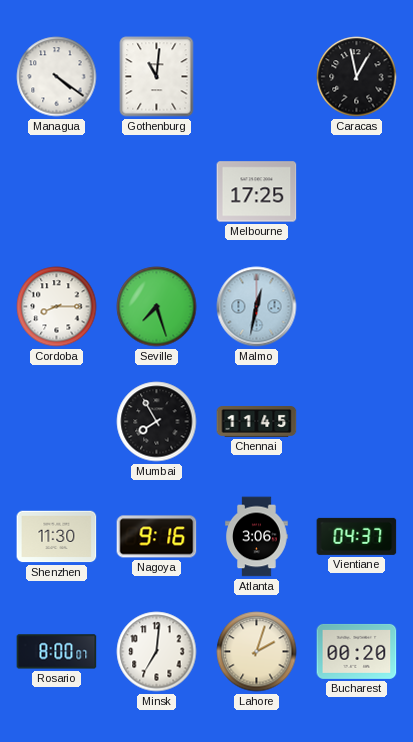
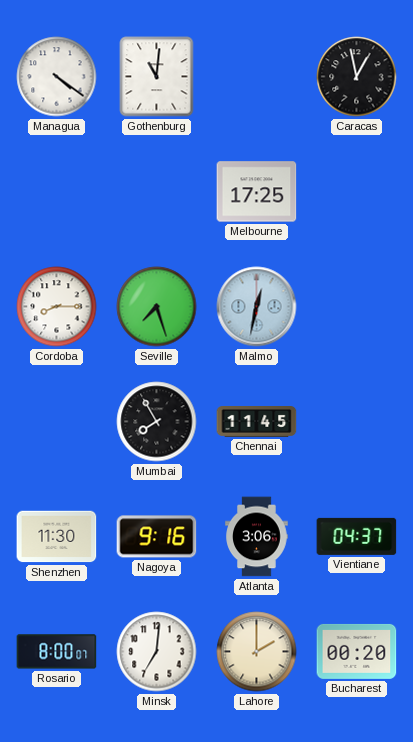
Lahore: 2:03 -> 2:00
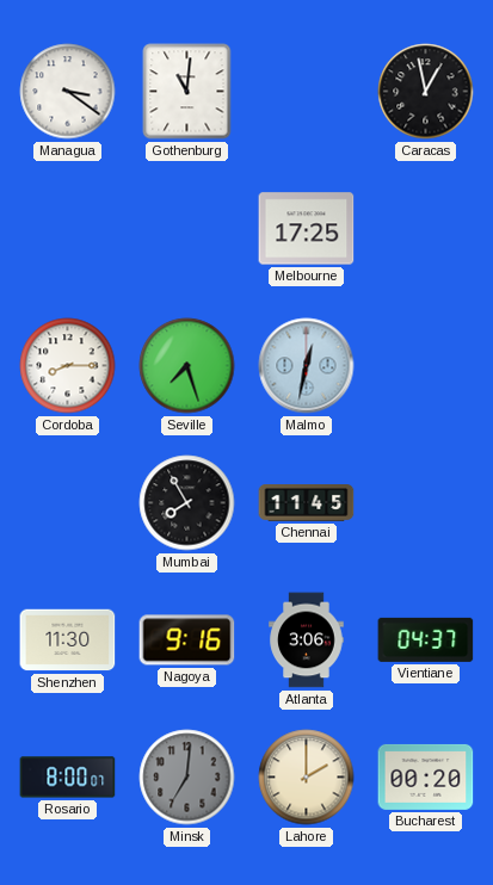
Managua: 4:21 -> 3:21
Minsk dial: white -> grey
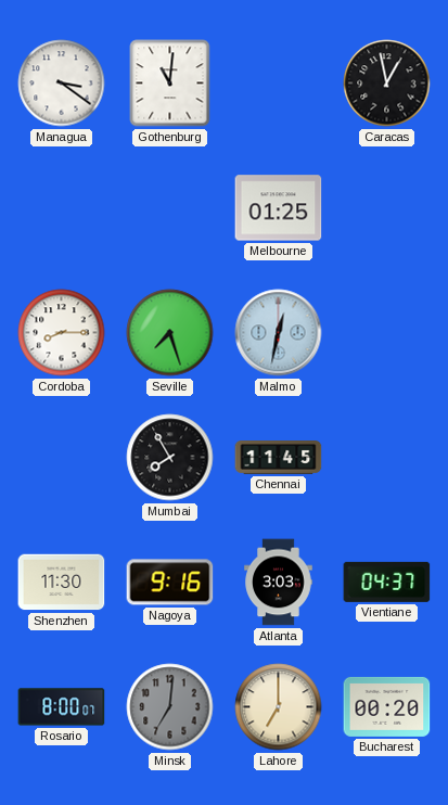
Melbourne: 17:25 -> 01:25
Atlanta: 3:06 -> 3:03
Lahore: 2:00 -> 7:00
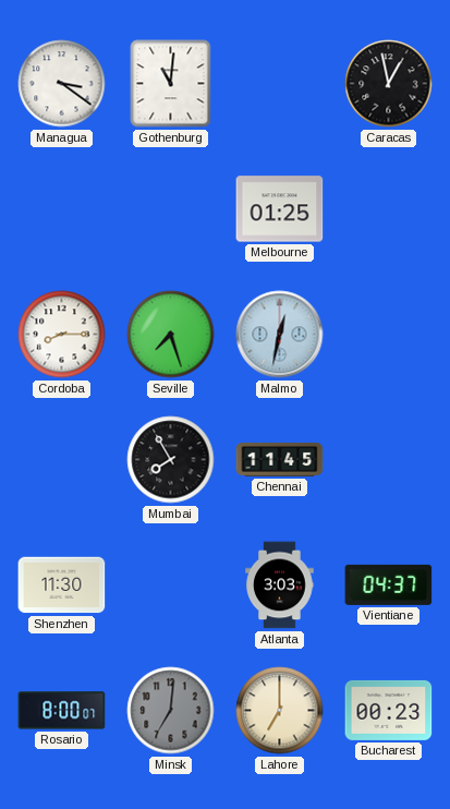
Nagoya: 9:16 -> none
Bucharest: 00:20 -> 00:23
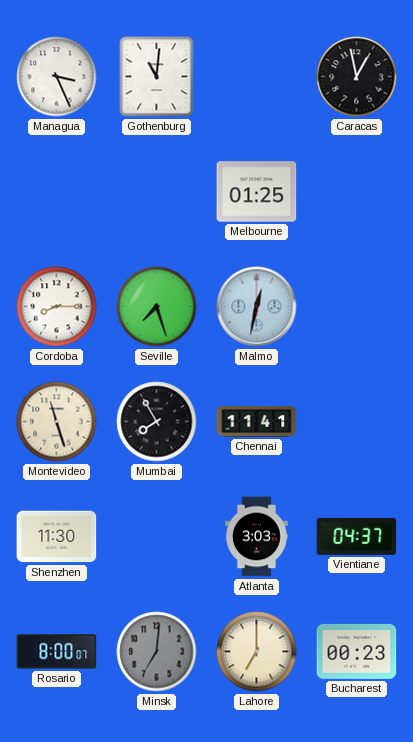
Managua: 3:21 -> 3:26
Montevideo: none -> 11:27
Chennai: 11:45 -> 11:41
